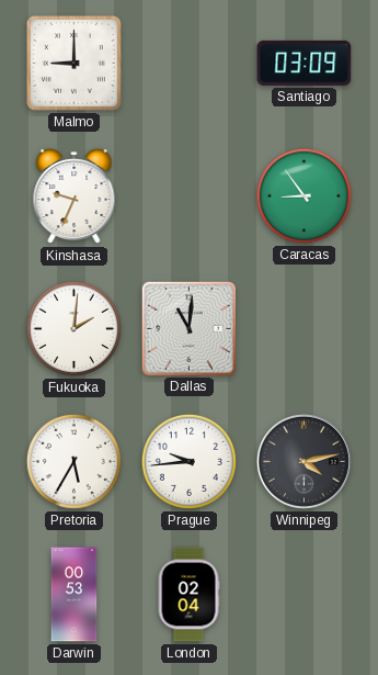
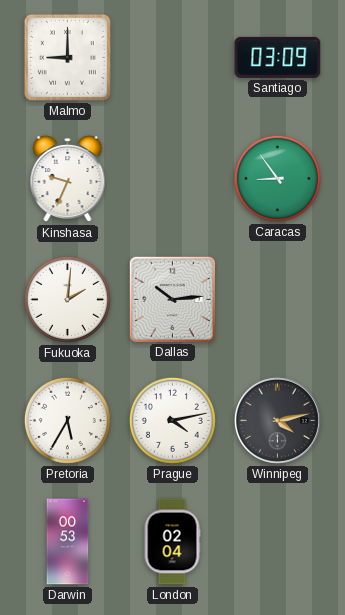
Dallas: 11:01 -> 10:14
Prague: 9:44 -> 4:13
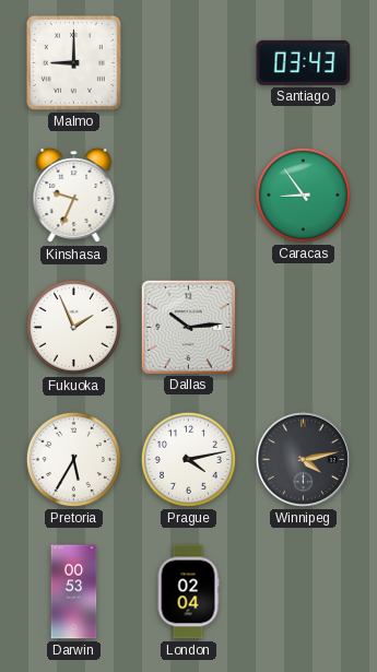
Santiago: 03:09 -> 03:43
Fukuoka: 2:01 -> 1:56
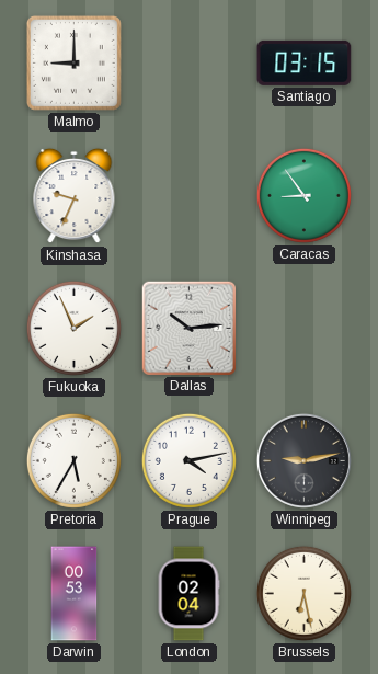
Santiago: 03:43 -> 03:15
Winnipeg: 4:13 -> 9:13
Brussels: none -> 6:28
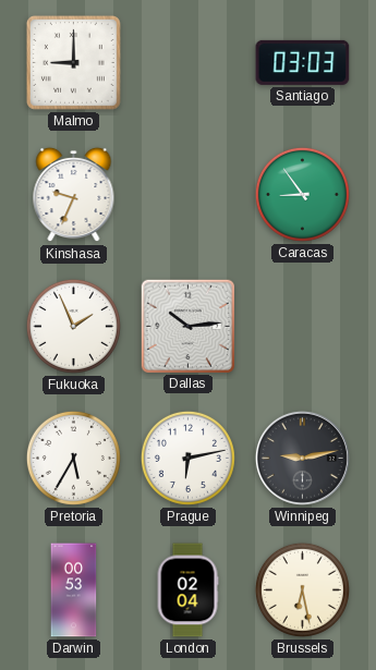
Santiago: 03:15 -> 03:03
Prague: 4:13 -> 6:13
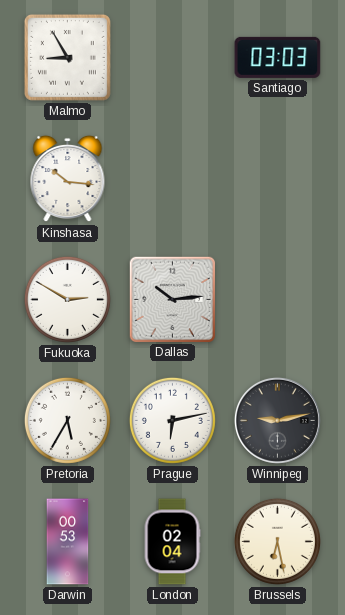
Malmo: 9:00 -> 8:55
Kinshasa: 9:34 -> 10:16
Caracas: 8:54 -> none
Fukuoka: 1:56 -> 2:50
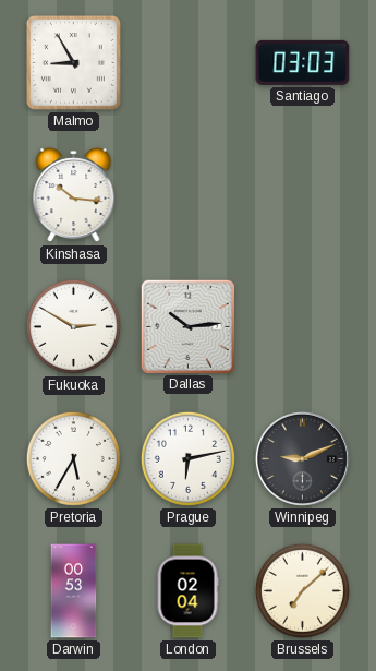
Winnipeg: 9:13 -> 9:11
Brussels: 6:28 -> 7:08
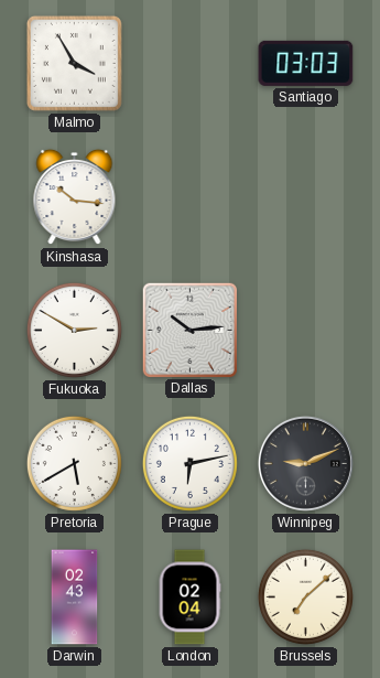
Malmo: 8:55 -> 3:55
Pretoria: 5:35 -> 5:40
Darwin: 00:53 -> 02:43
